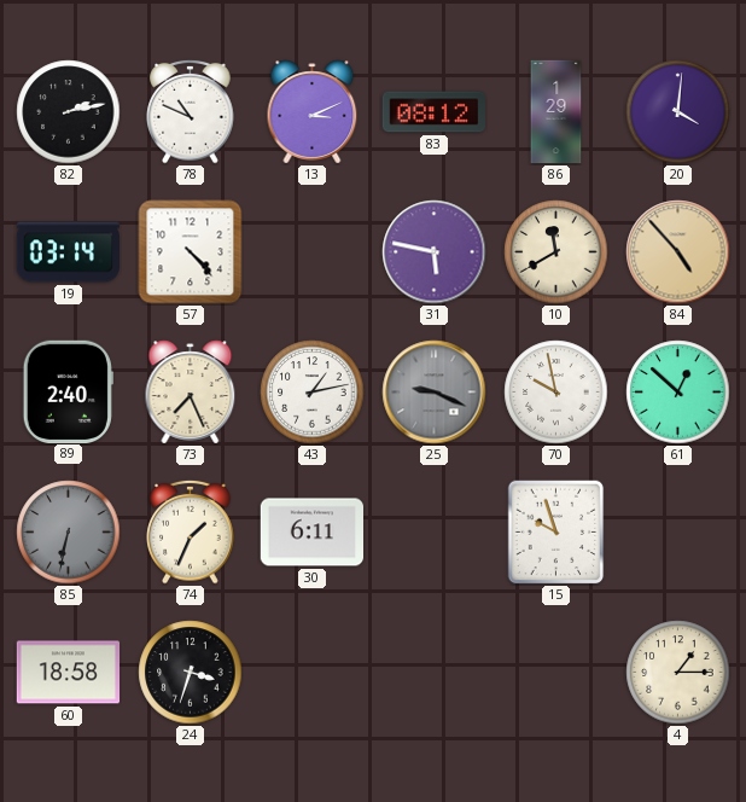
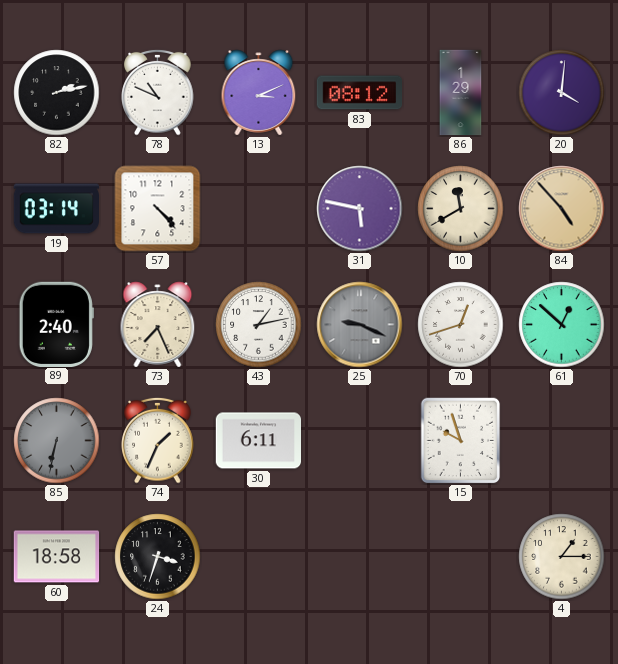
70: 9:58 -> 12:42
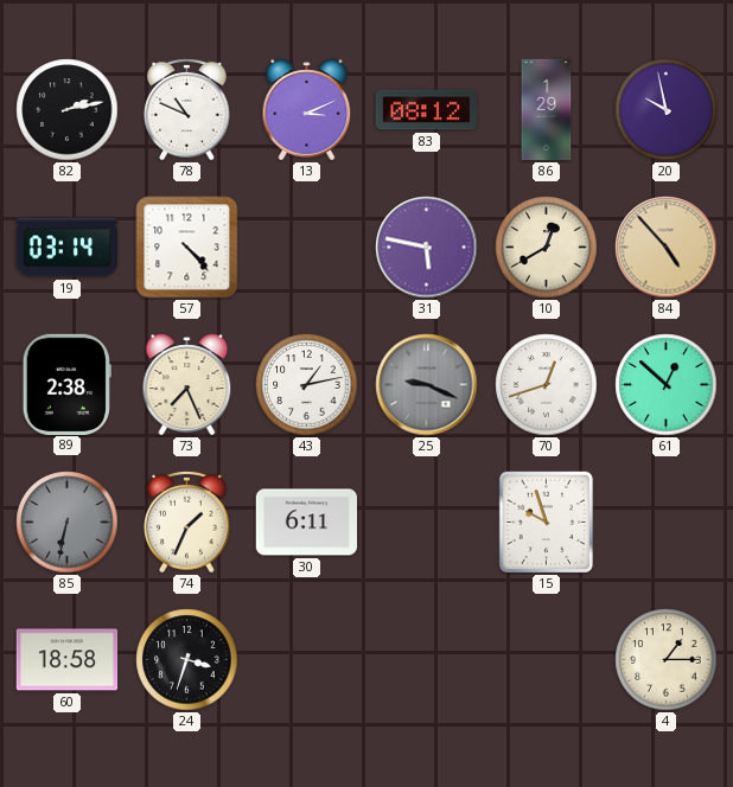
20: 4:01 -> 9:58
10: 11:40 -> 12:40
89: 2:40 -> 2:38
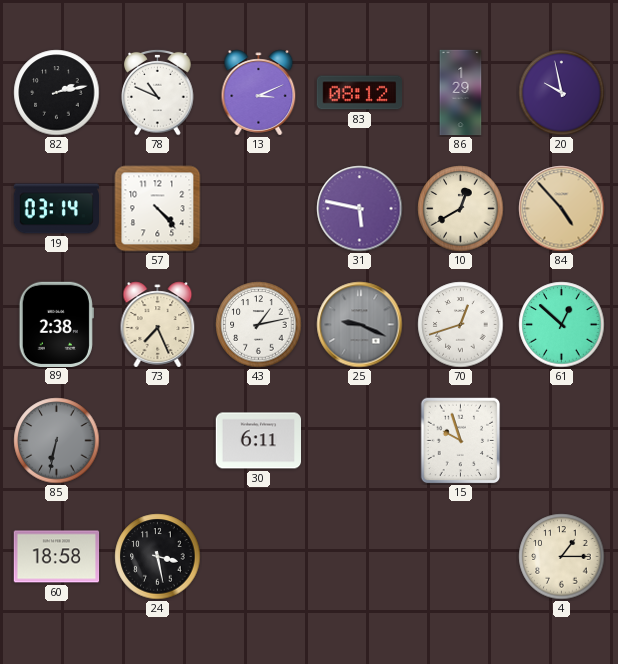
74: 1:34 -> none
24: 3:33 -> 3:28
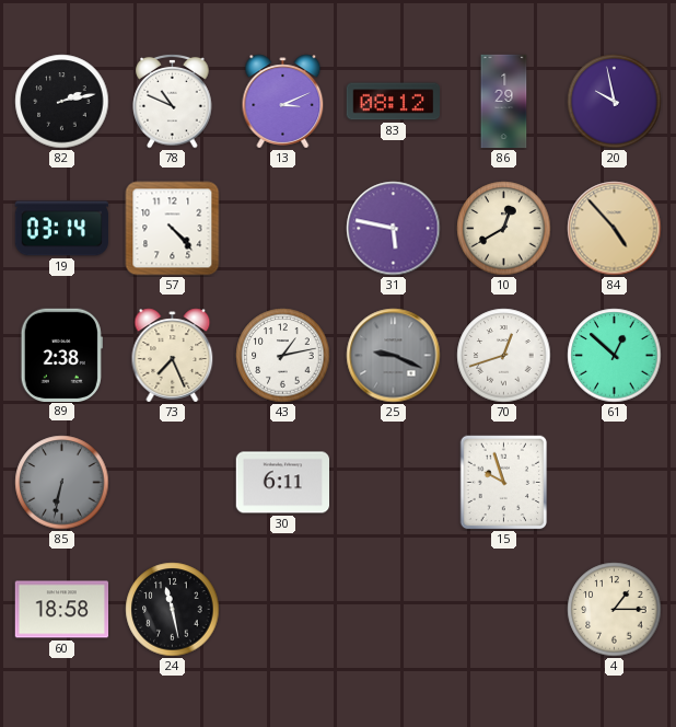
24: 3:28 -> 11:28
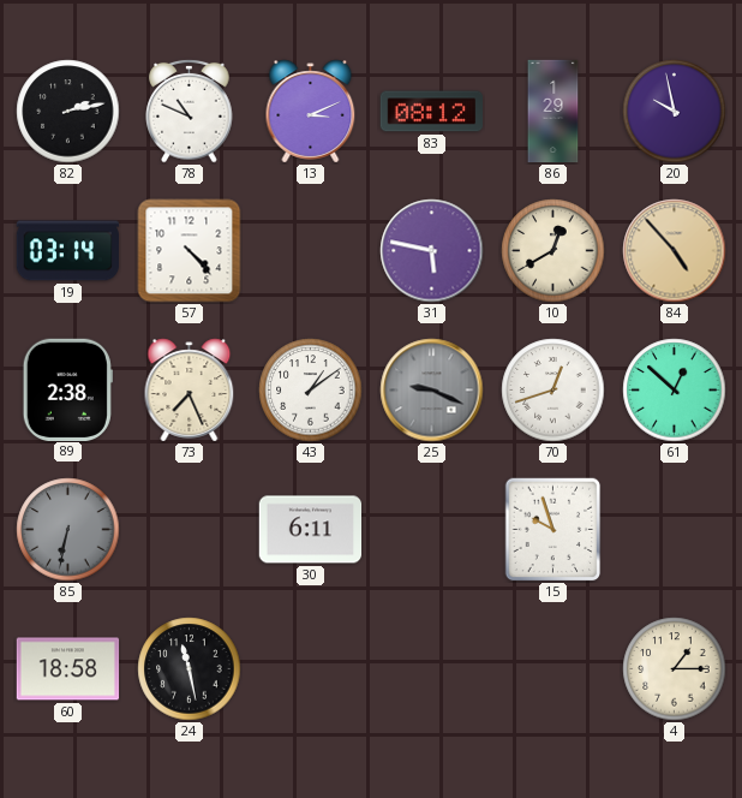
43: 1:13 -> 1:09
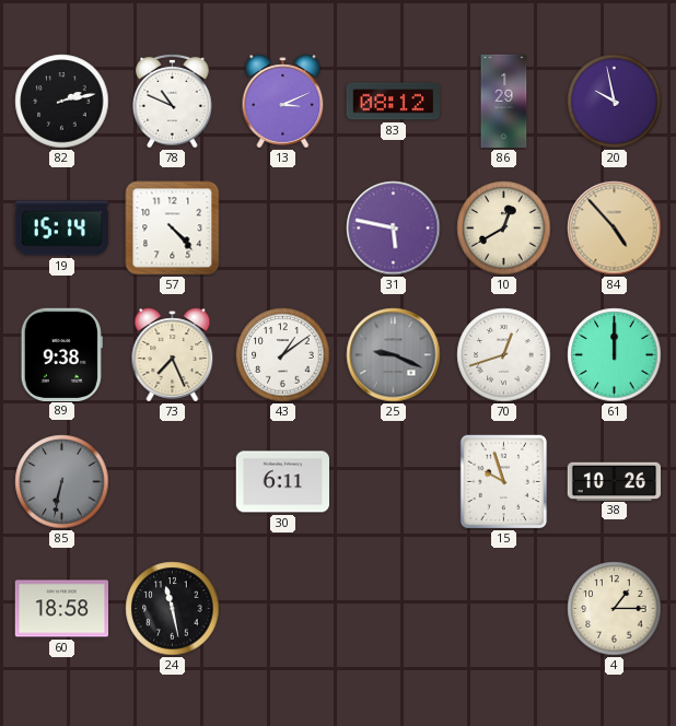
19: 03:14 -> 15:14
89: 2:38 -> 9:38
61: 12:52 -> 12:00
38: none -> 10:26
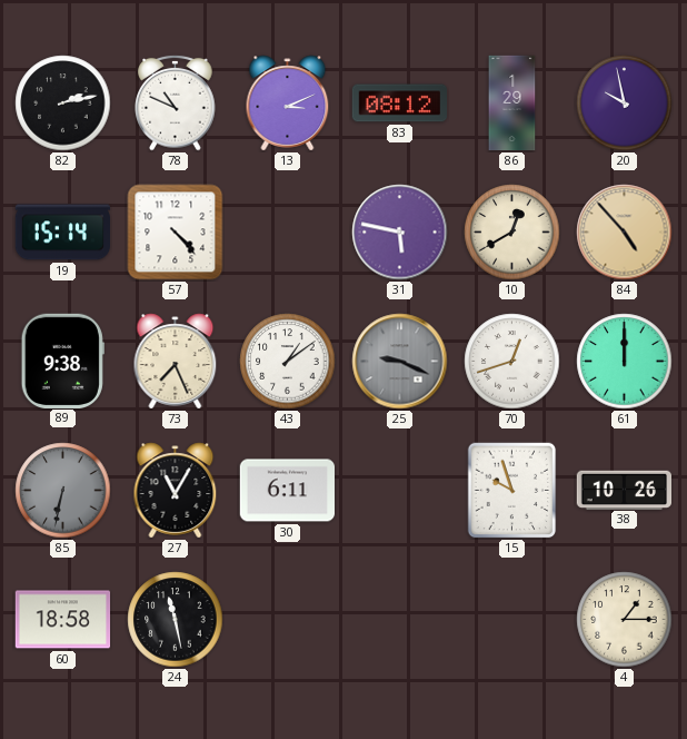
27: none -> 11:05
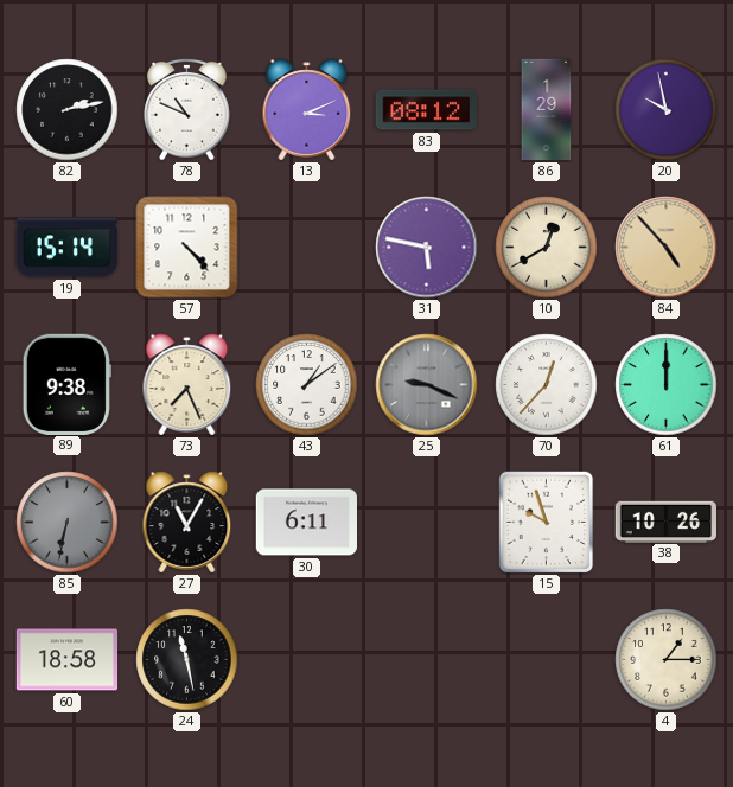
70: 12:42 -> 12:37
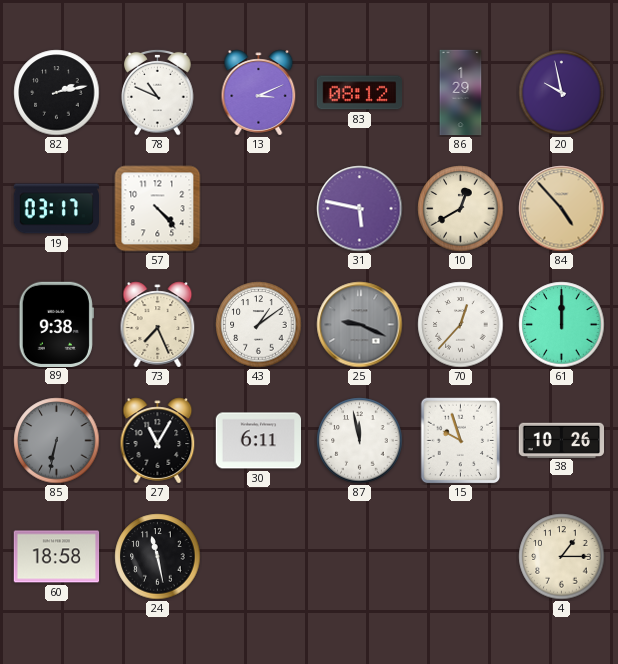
19: 15:14 -> 03:17
87: none -> 11:58
